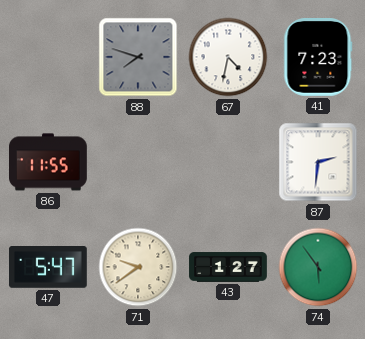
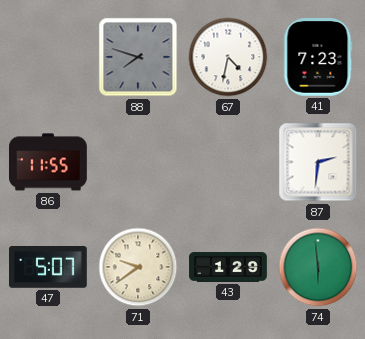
47: 5:47 -> 5:07
43: 1:27 -> 1:29
74: 5:54 -> 5:59
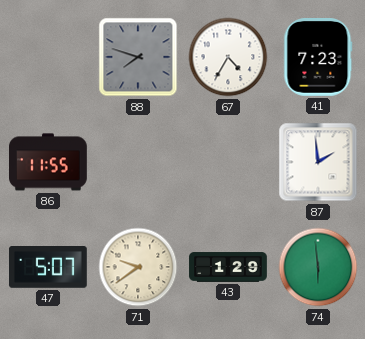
67: 4:32 -> 4:35
87: 2:31 -> 1:59
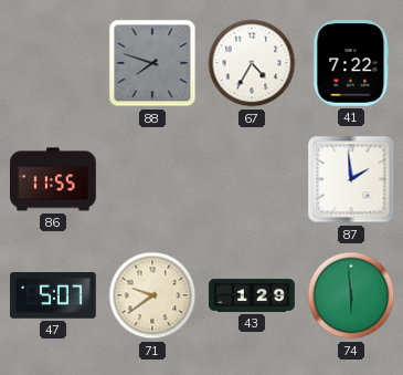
41: 7:23 -> 7:22
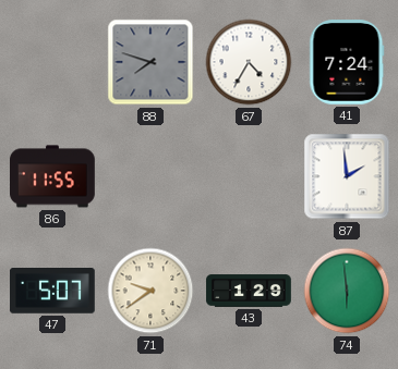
41: 7:22 -> 7:24
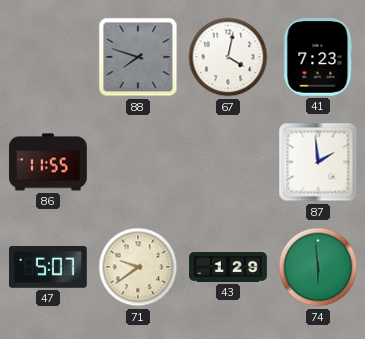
67: 4:35 -> 4:02
41: 7:24 -> 7:23
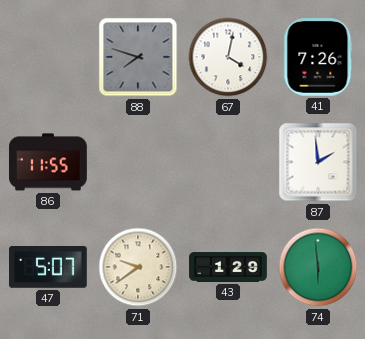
41: 7:23 -> 7:26
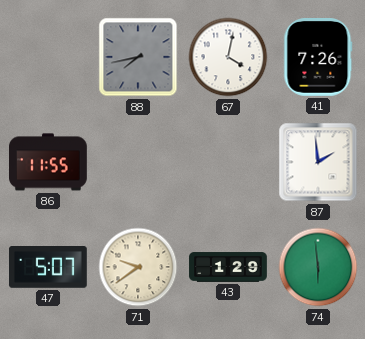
88: 7:48 -> 7:43
